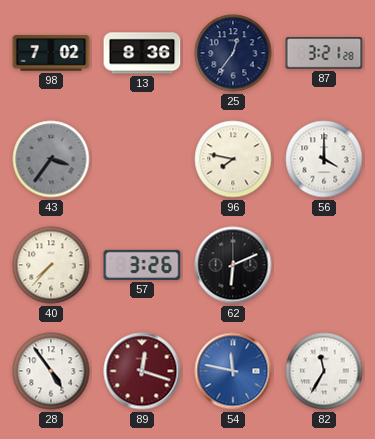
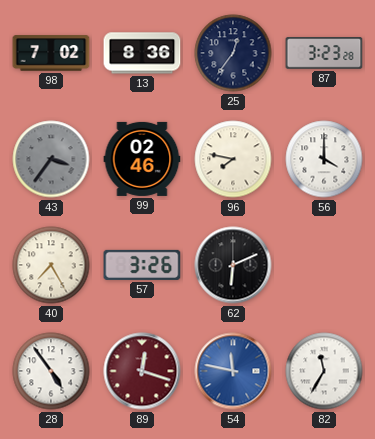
87: 3:21 -> 3:23
99: none -> 02:46
40: 7:37 -> 7:25
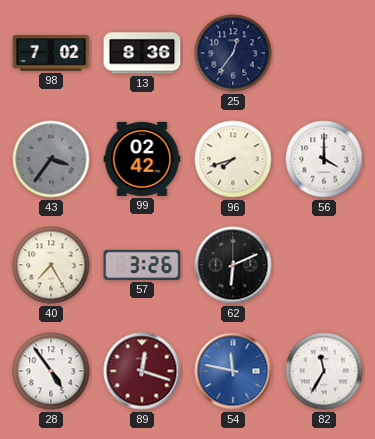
87: 3:23 -> none
99: 02:46 -> 02:42
96: 7:47 -> 7:42
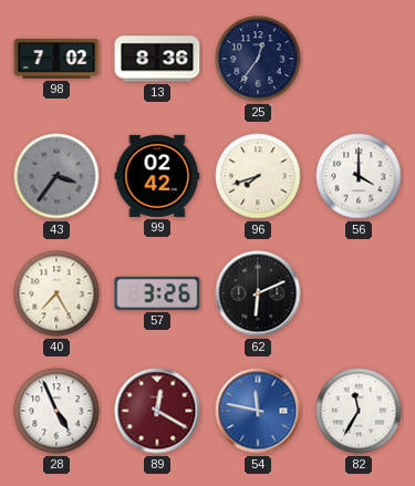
28: 4:54 -> 4:56
89: 12:18 -> 12:20
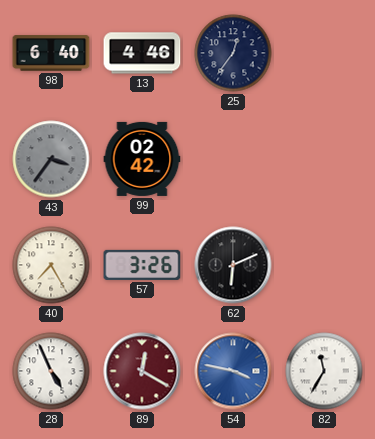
98: 7:02 -> 6:40
13: 8:36 -> 4:46
96: 7:42 -> none
56: 4:00 -> none
54: 11:47 -> 3:47
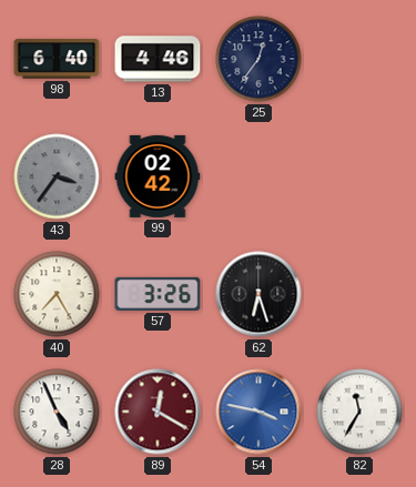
62: 6:11 -> 6:27
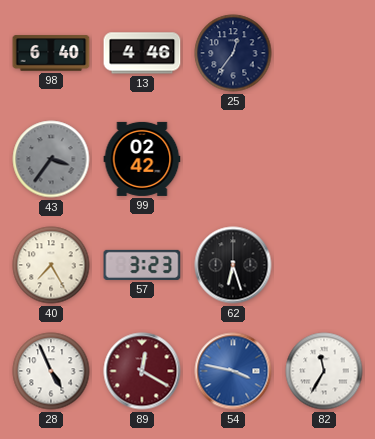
57: 3:26 -> 3:23
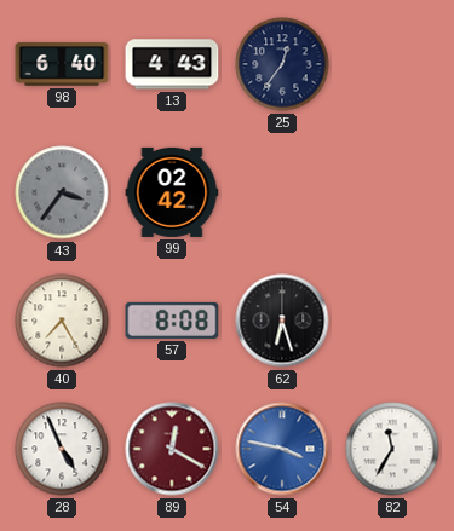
13: 4:46 -> 4:43
57: 3:23 -> 8:08
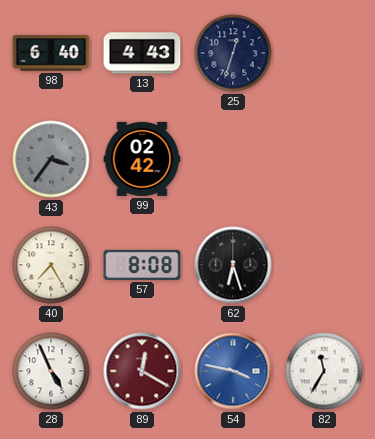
25: 12:36 -> 12:33
